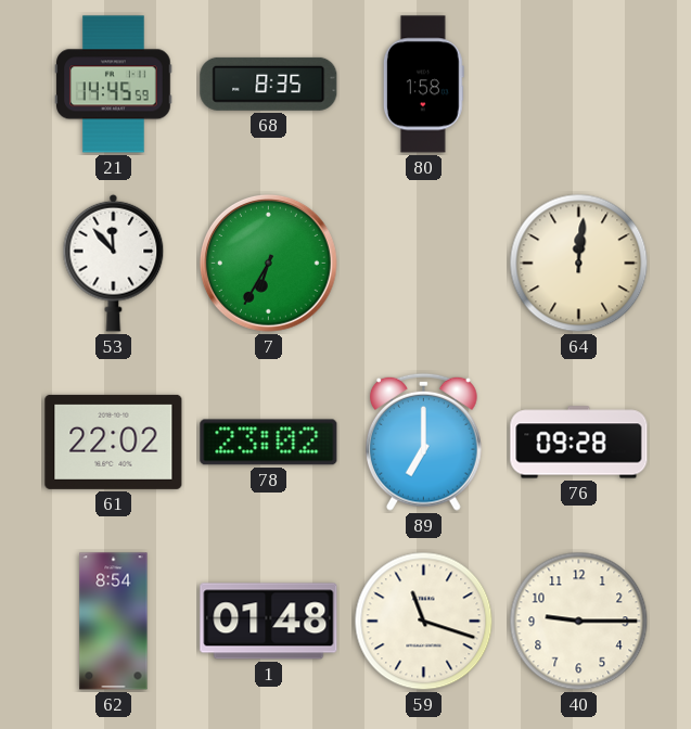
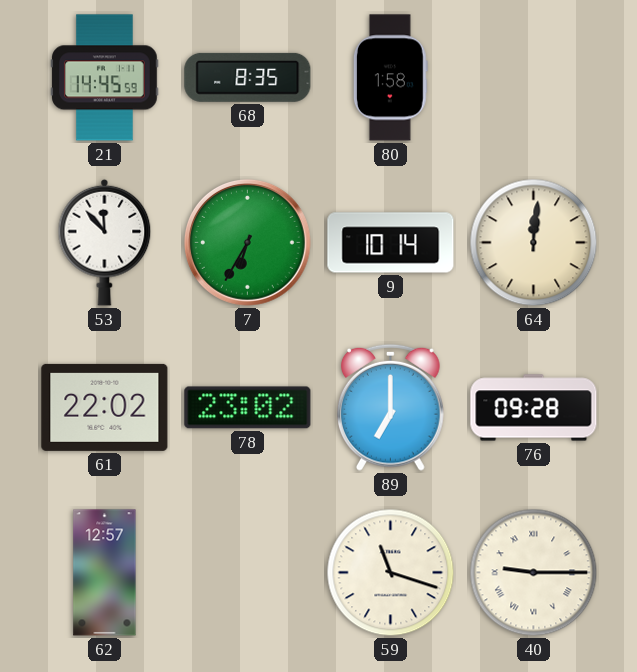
9: none -> 10:14
62: 8:54 -> 12:57
1: 01:48 -> none
40 numerals: Arabic -> Roman
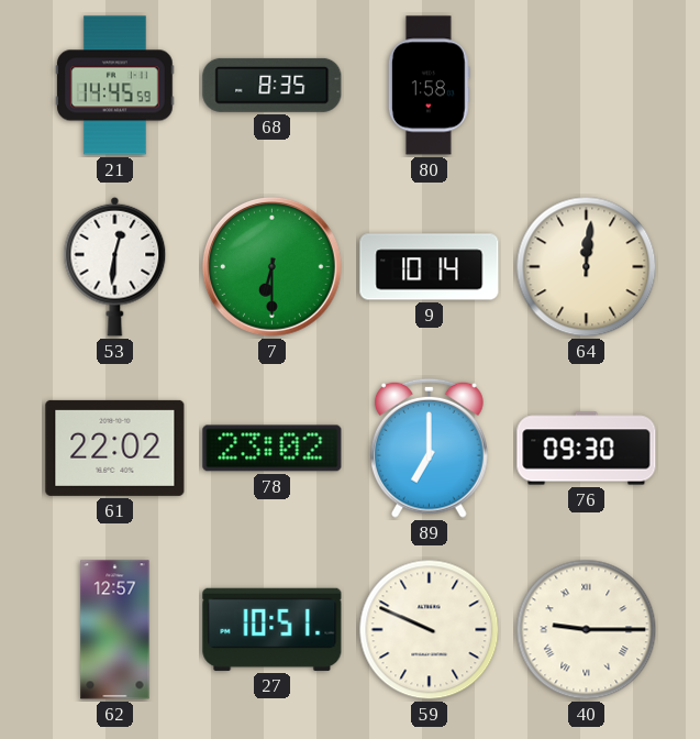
53: 11:53 -> 12:31
7: 6:35 -> 6:30
76: 09:28 -> 09:30
27: none -> 10:51
59: 11:18 -> 9:49
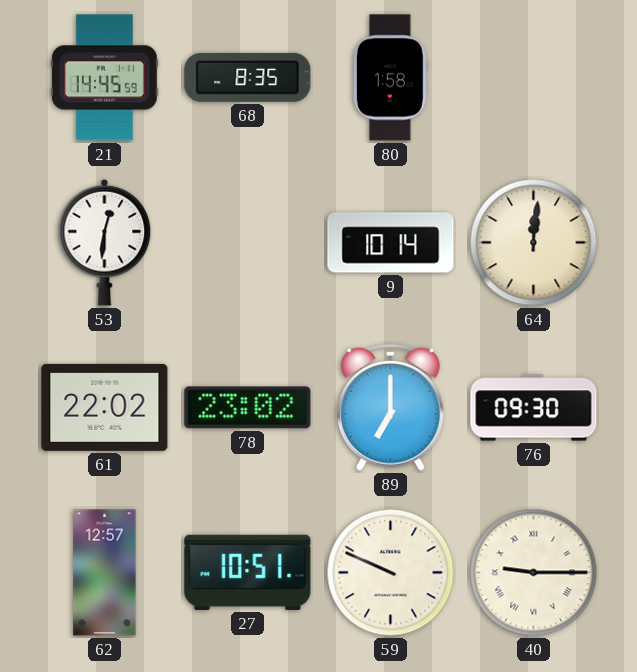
7: 6:30 -> none
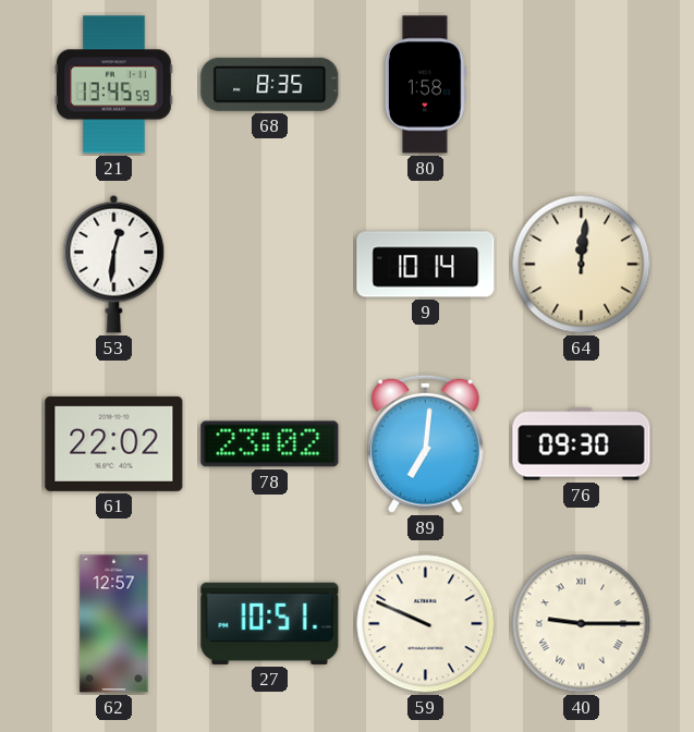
21: 14:45 -> 13:45
89: 7:00 -> 7:01
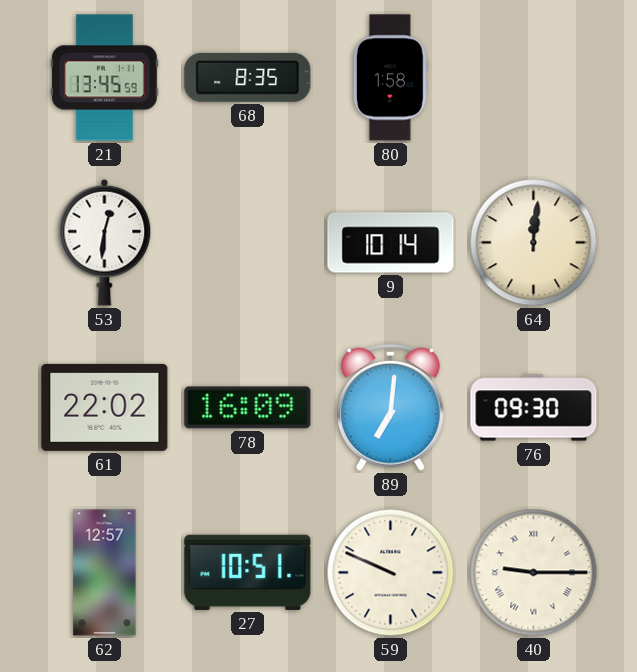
78: 23:02 -> 16:09
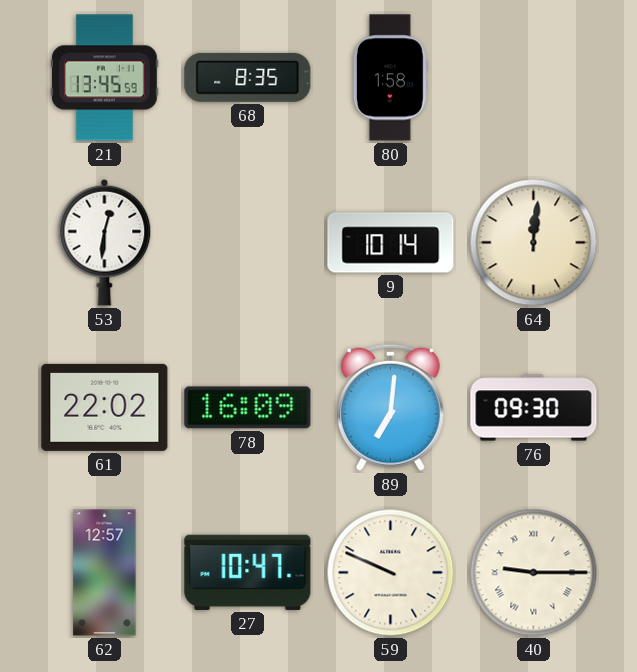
27: 10:51 -> 10:47
